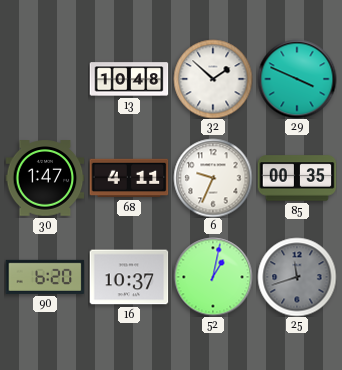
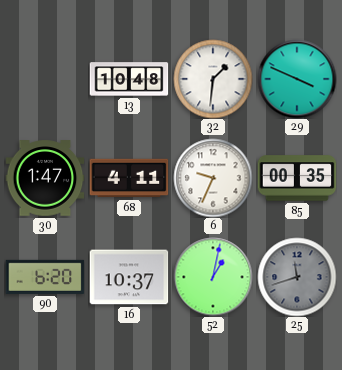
32: 1:52 -> 1:31
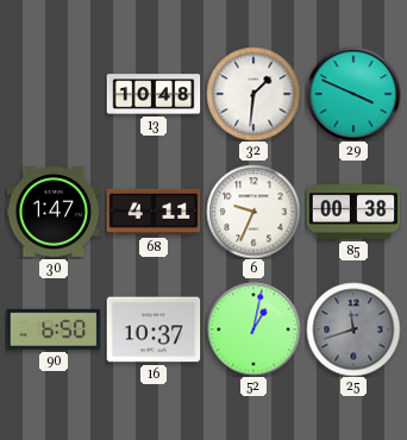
85: 00:35 -> 00:38
90: 6:20 -> 6:50
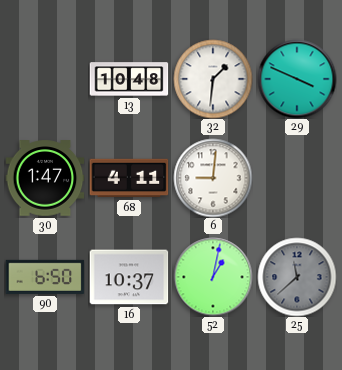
6: 9:34 -> 9:01
85: 00:38 -> none
25: 11:42 -> 11:38
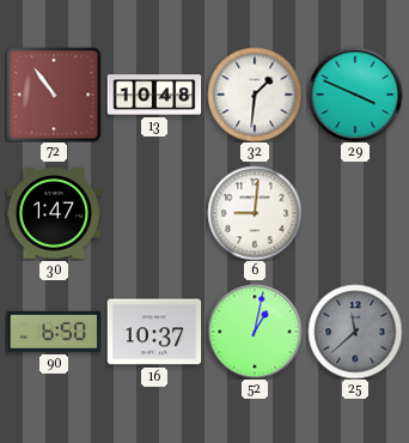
72: none -> 10:54
68: 4:11 -> none
